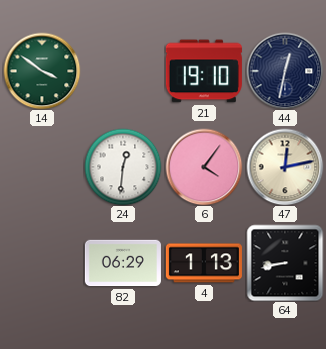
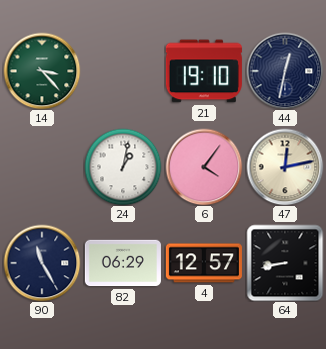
14: 3:51 -> 3:23
24: 12:31 -> 1:02
90: none -> 11:25
4: 1:13 -> 12:57
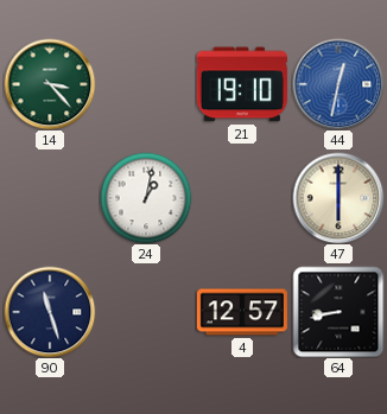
44 dial: navy -> blue
6: 4:06 -> none
47: 12:13 -> 6:00
90: 11:25 -> 11:27
82: 06:29 -> none
